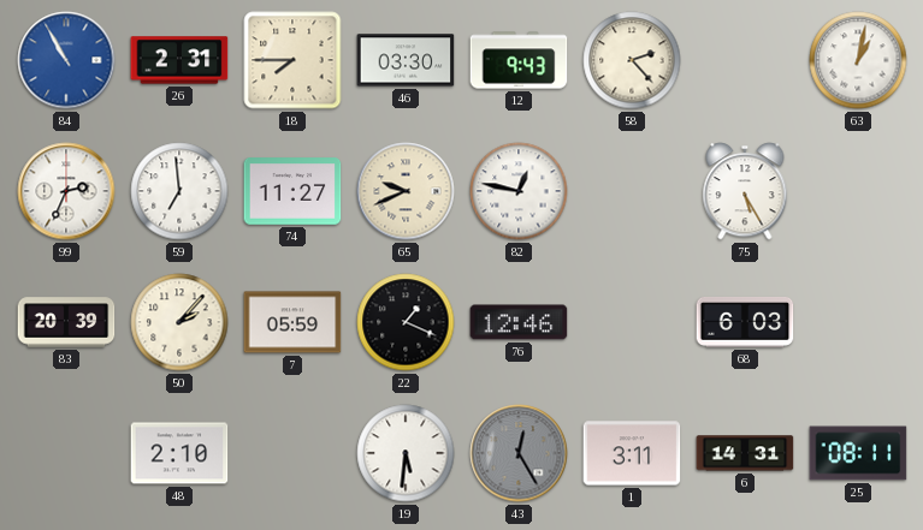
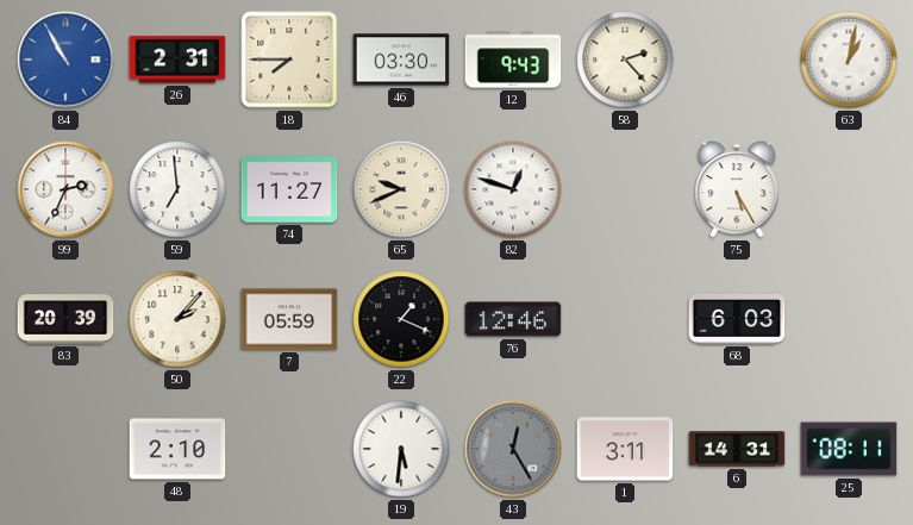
82: 12:47 -> 12:48
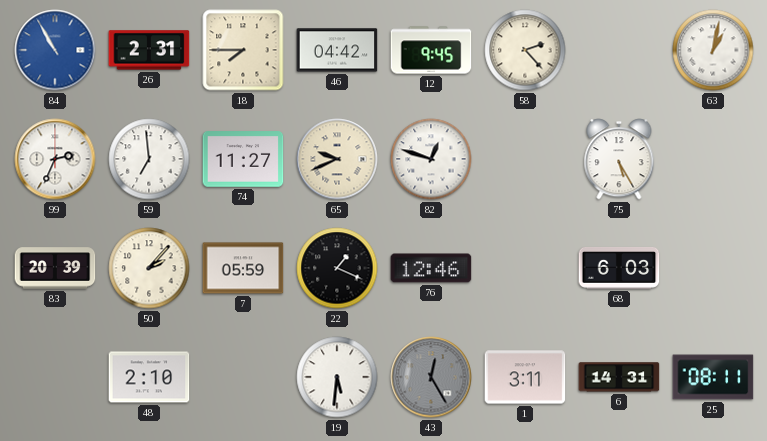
46: 03:30 -> 04:42
12: 9:43 -> 9:45
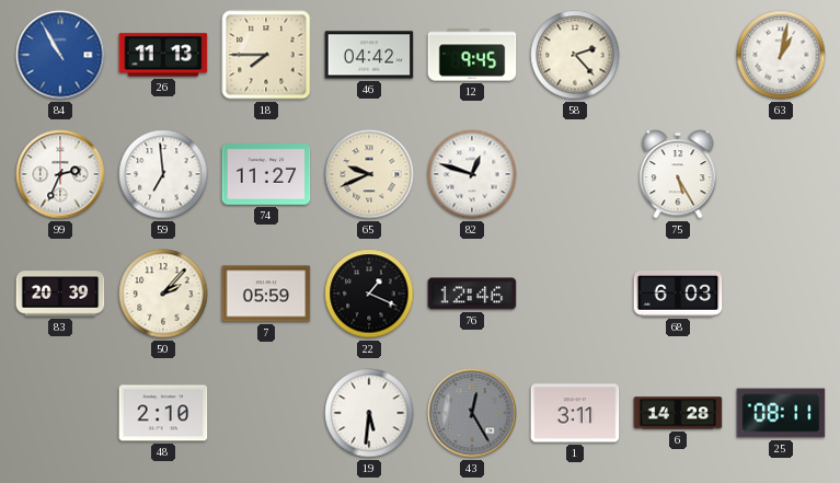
26: 2:31 -> 11:13
6: 14:31 -> 14:28
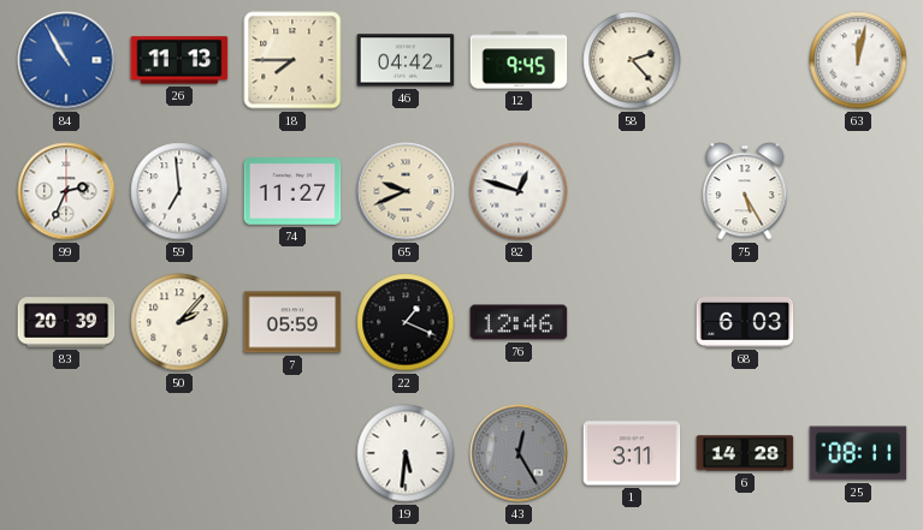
63: 1:02 -> 12:02
48: 2:10 -> none
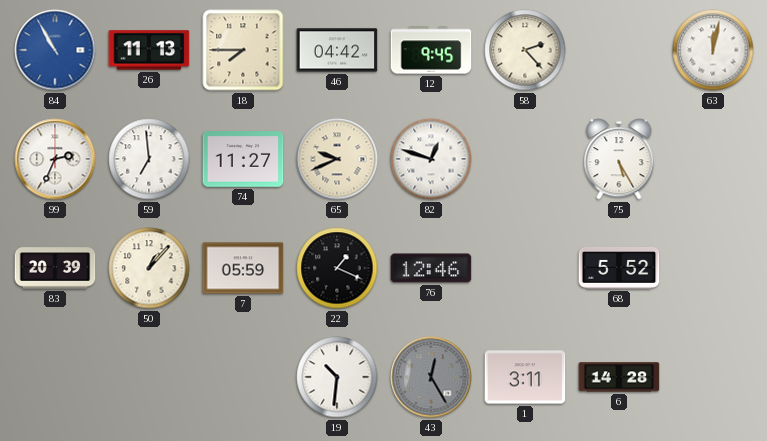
50: 2:07 -> 1:07
68: 6:03 -> 5:52
19: 5:31 -> 10:31
25: 08:11 -> none
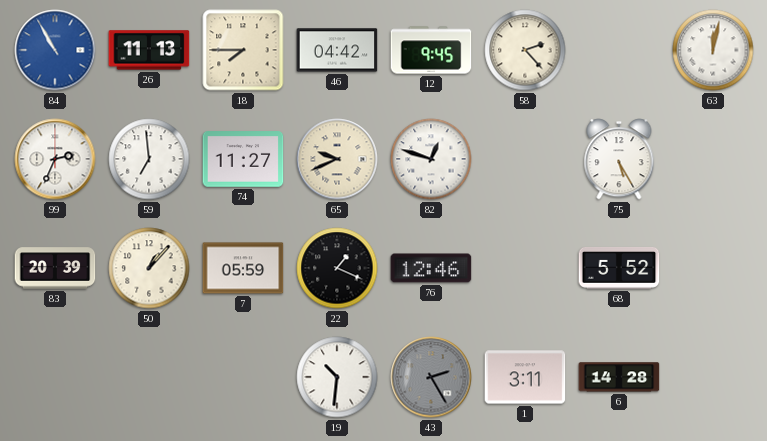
43: 12:25 -> 2:25
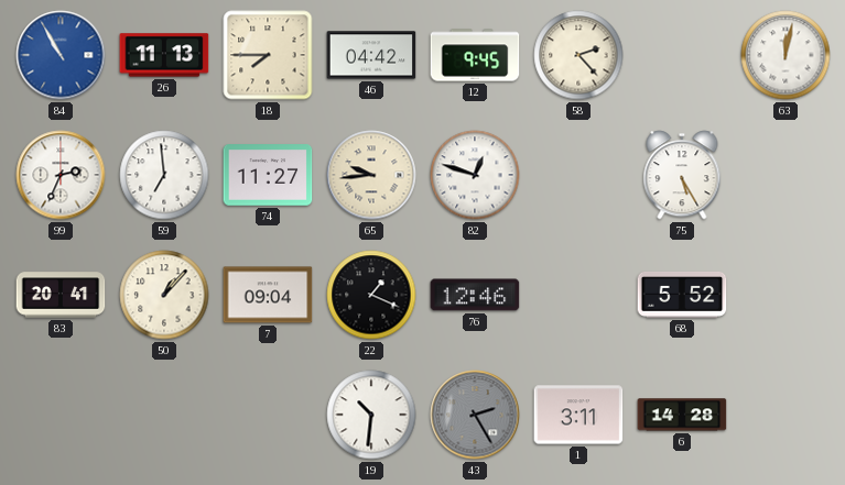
65: 9:41 -> 9:44
83: 20:39 -> 20:41
7: 05:59 -> 09:04
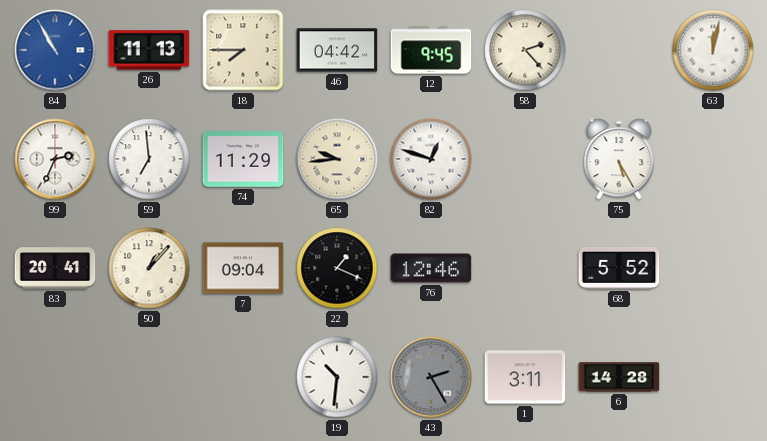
74: 11:27 -> 11:29
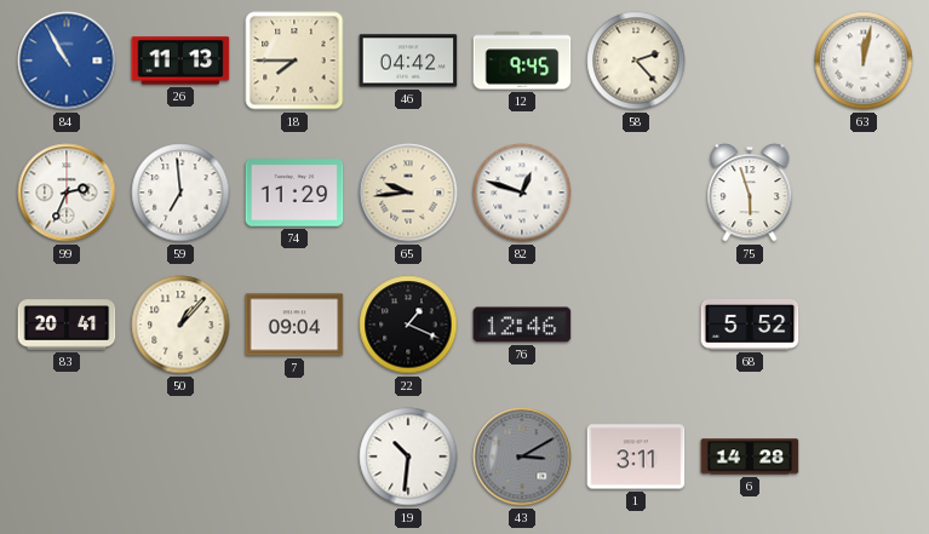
75: 5:25 -> 5:57
43: 2:25 -> 3:10
